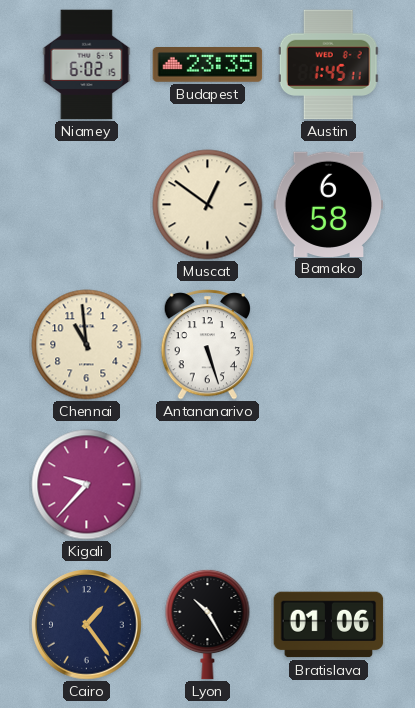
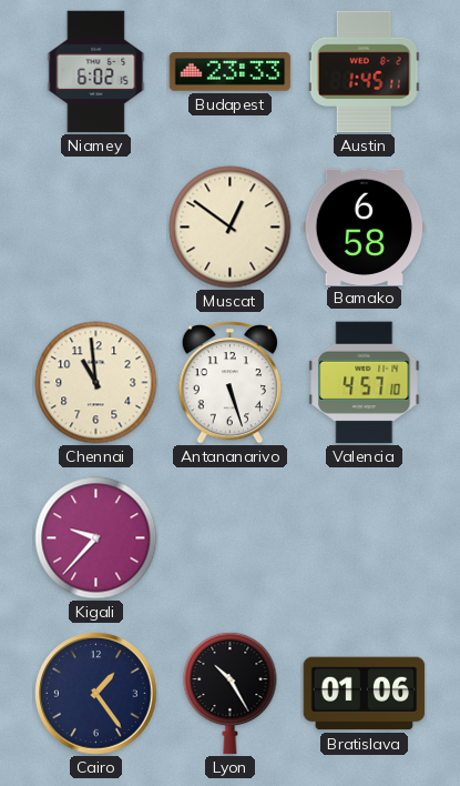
Budapest: 23:35 -> 23:33
Valencia: none -> 4:57
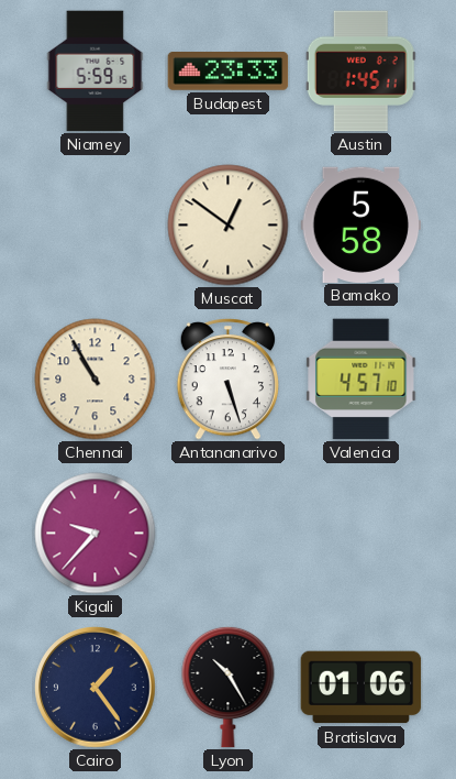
Niamey: 6:02 -> 5:59
Bamako: 6:58 -> 5:58
Chennai: 10:59 -> 10:55
